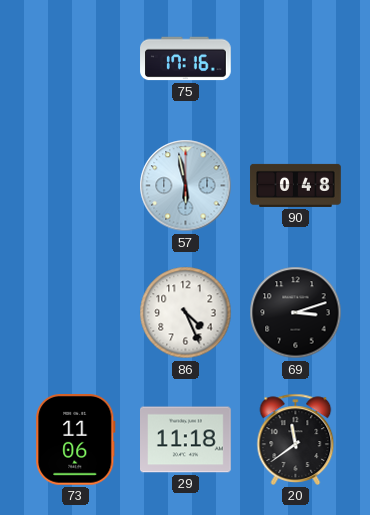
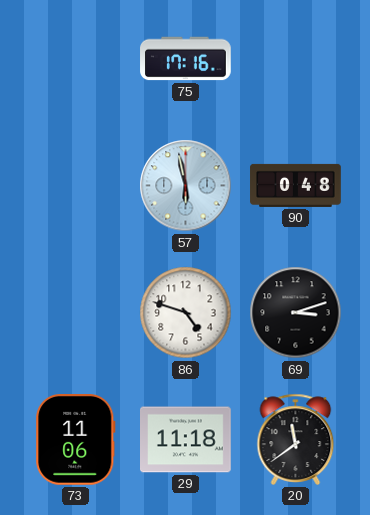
86: 4:26 -> 4:48
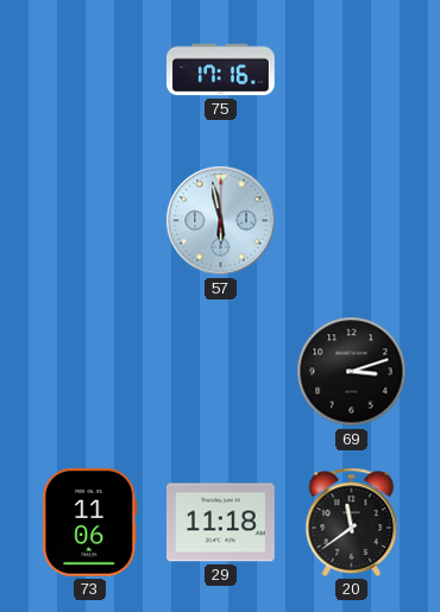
90: 0:48 -> none
86: 4:48 -> none
